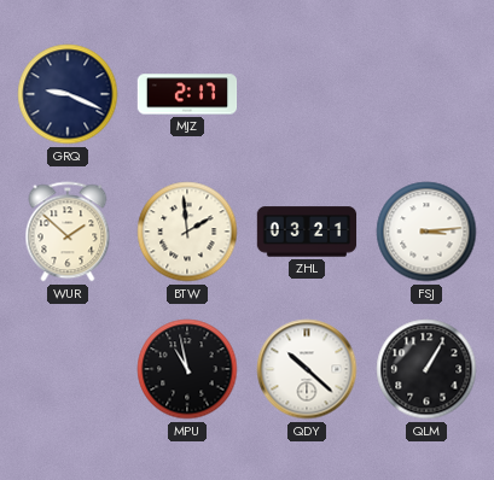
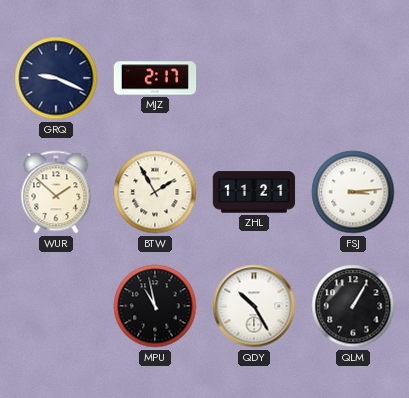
BTW: 1:59 -> 1:55
ZHL: 03:21 -> 11:21
QDY: 10:22 -> 10:25
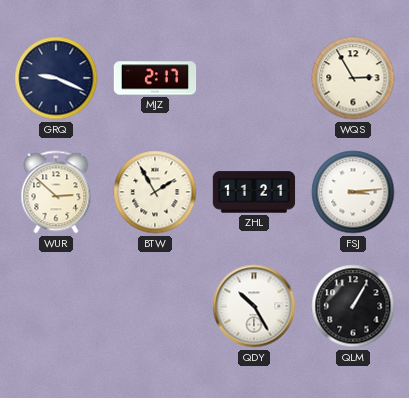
WQS: none -> 2:55
WUR: 1:52 -> 2:52
MPU: 10:58 -> none
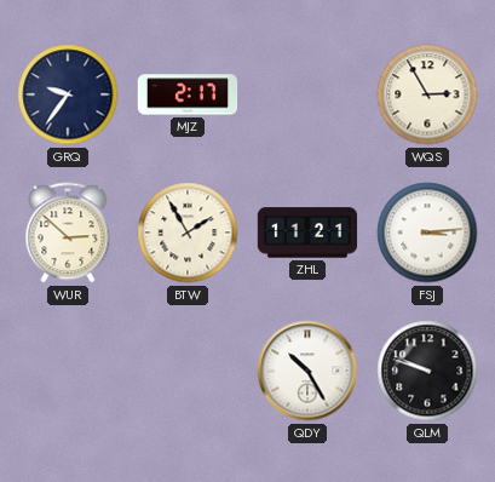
GRQ: 9:19 -> 9:36
QLM: 1:05 -> 9:48
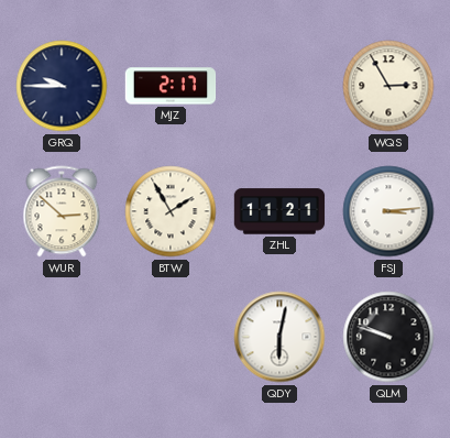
GRQ: 9:36 -> 9:45
QDY: 10:25 -> 6:02
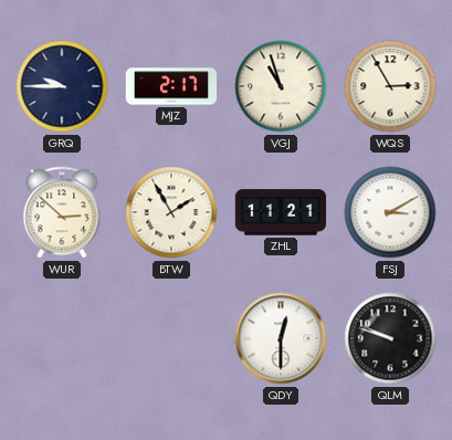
VGJ: none -> 10:57
FSJ: 3:14 -> 3:10
QDY: 6:02 -> 12:30
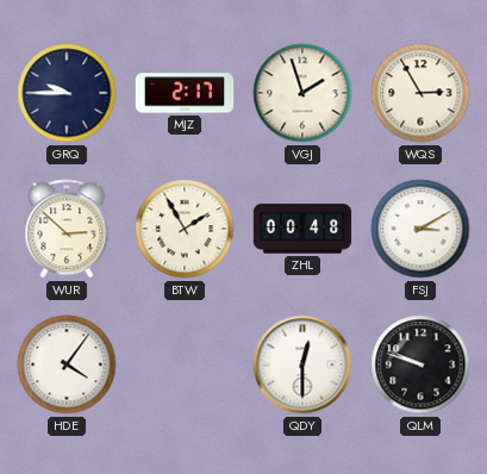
VGJ: 10:57 -> 1:57
ZHL: 11:21 -> 00:48
HDE: none -> 4:06
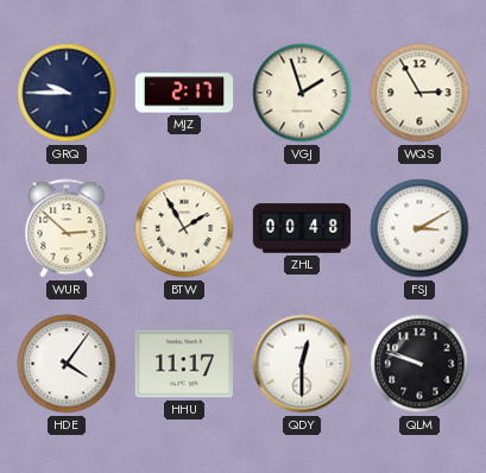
HHU: none -> 11:17
